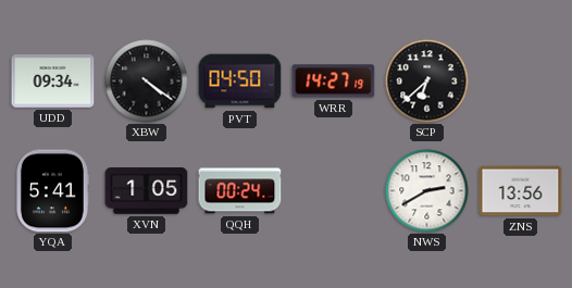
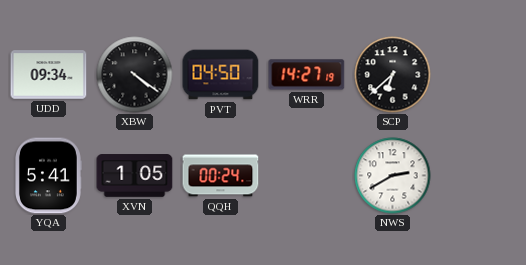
ZNS: 13:56 -> none
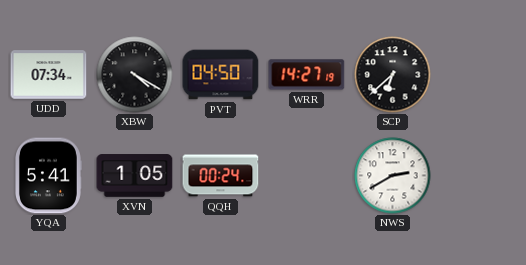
UDD: 09:34 -> 07:34
XBW: 4:21 -> 4:20
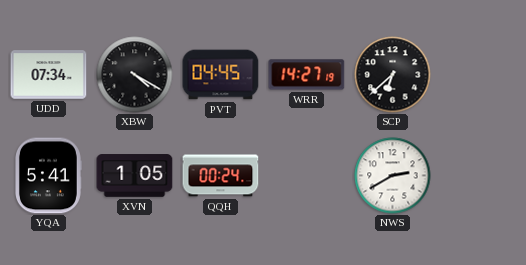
PVT: 04:50 -> 04:45
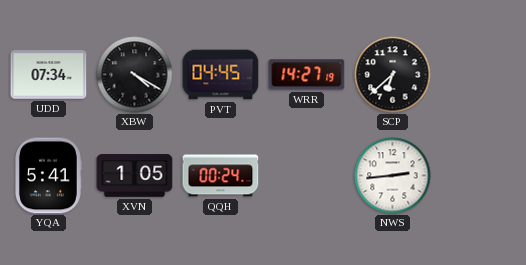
NWS: 2:40 -> 2:44
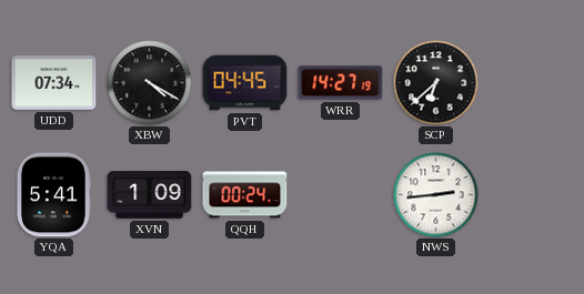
XVN: 1:05 -> 1:09
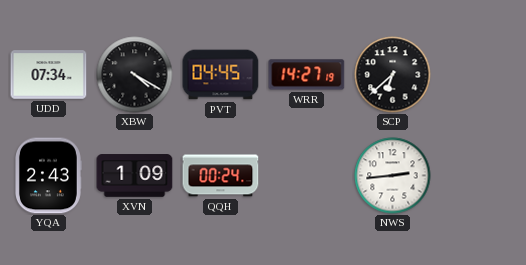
YQA: 5:41 -> 2:43
